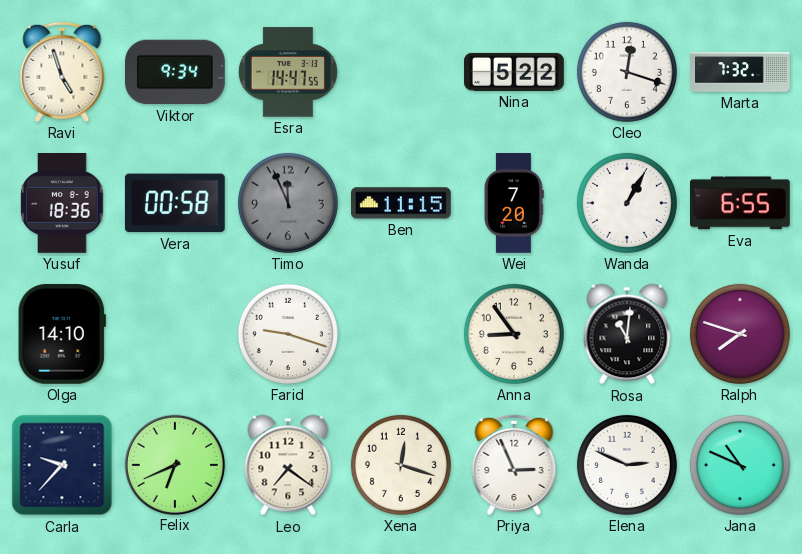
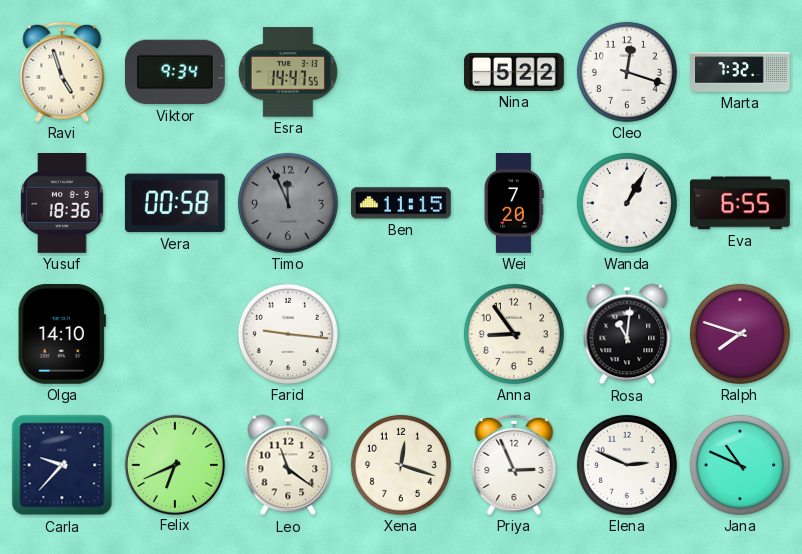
Farid: 9:18 -> 9:16
Leo: 7:21 -> 11:21
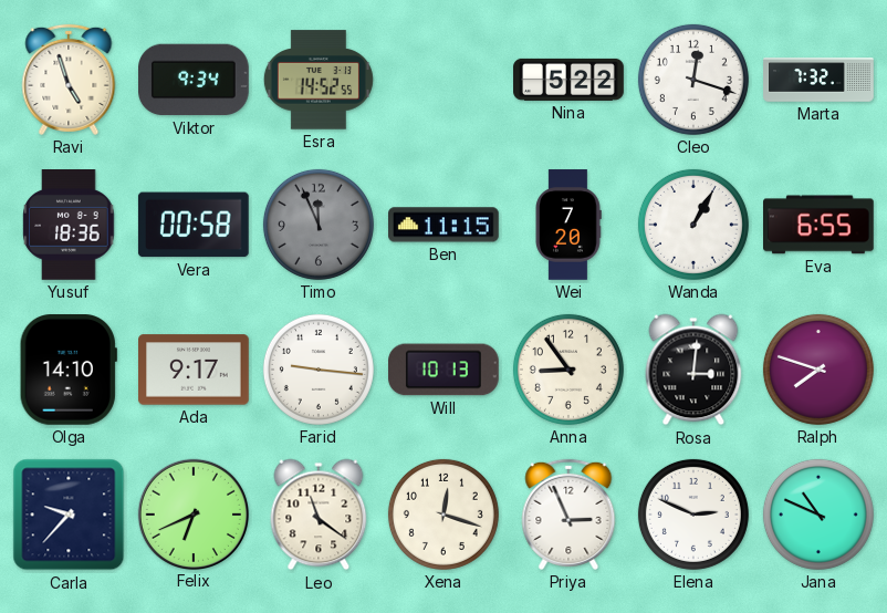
Esra: 14:47 -> 14:52
Ada: none -> 9:17
Will: none -> 10:13
Rosa: 11:01 -> 3:01
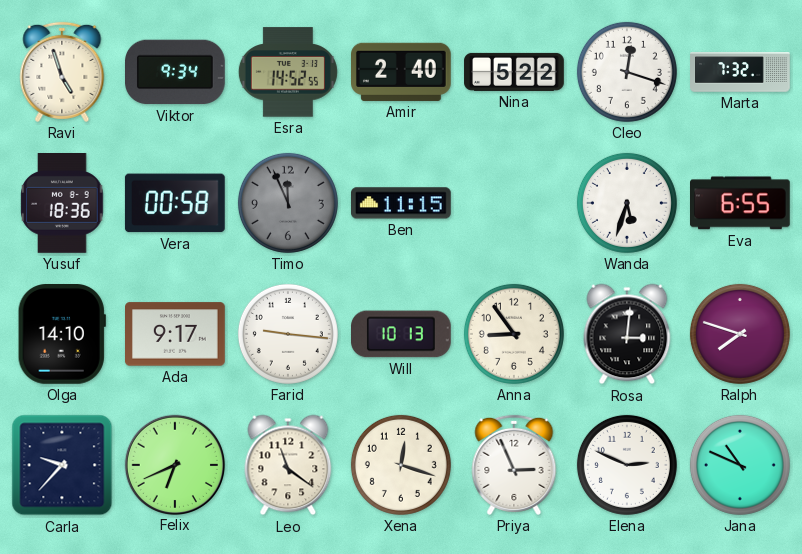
Amir: none -> 2:40
Wei: 7:20 -> none
Wanda: 1:05 -> 5:33
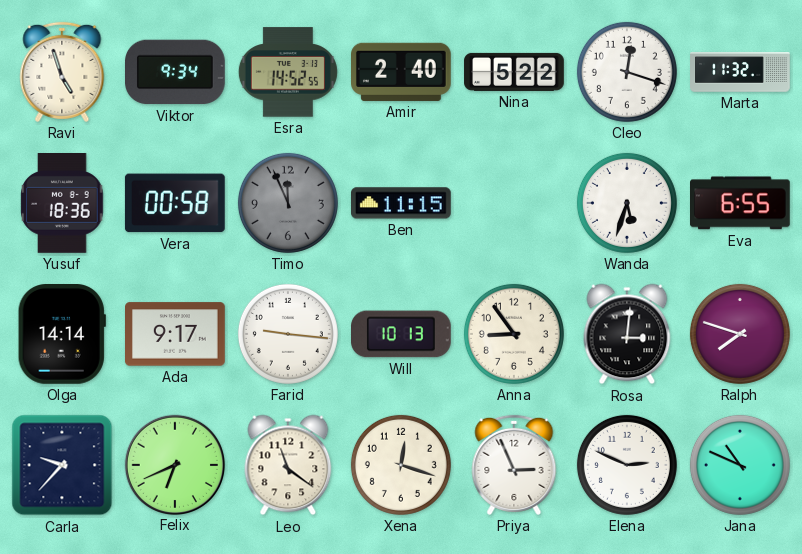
Marta: 7:32 -> 11:32
Olga: 14:10 -> 14:14
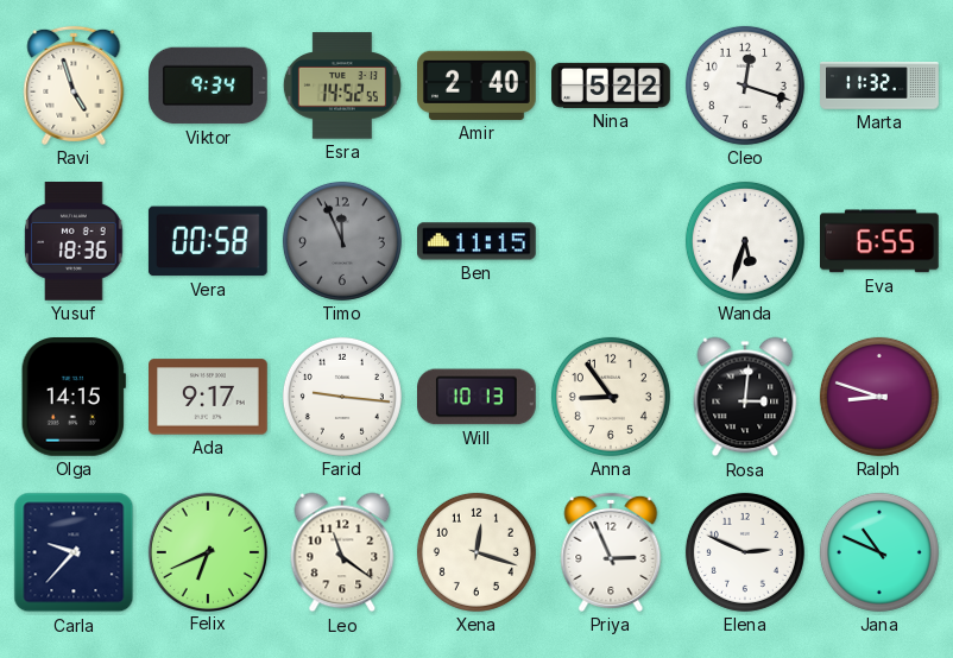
Olga: 14:14 -> 14:15
Ralph: 7:48 -> 8:48
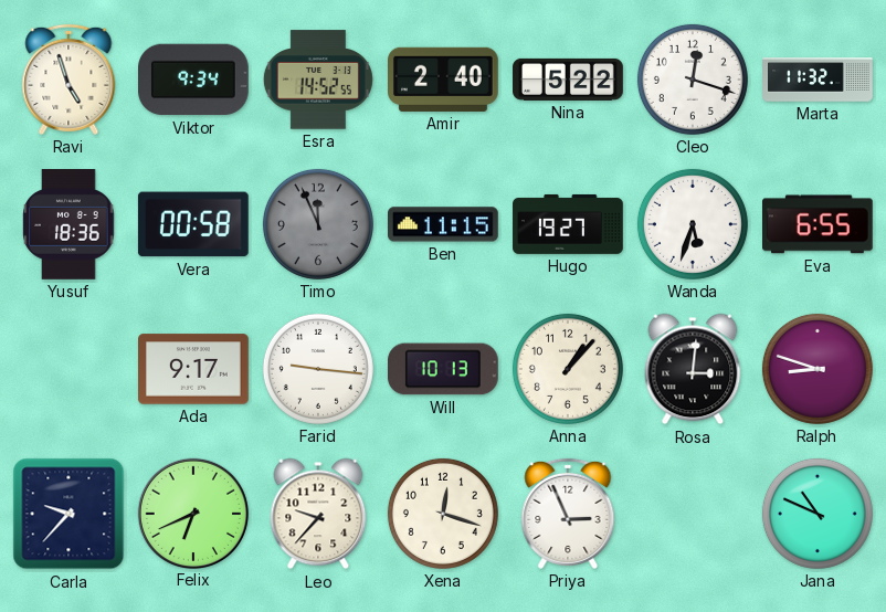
Hugo: none -> 19:27
Olga: 14:15 -> none
Anna: 8:54 -> 1:07
Leo: 11:21 -> 9:37
Elena: 2:49 -> none
